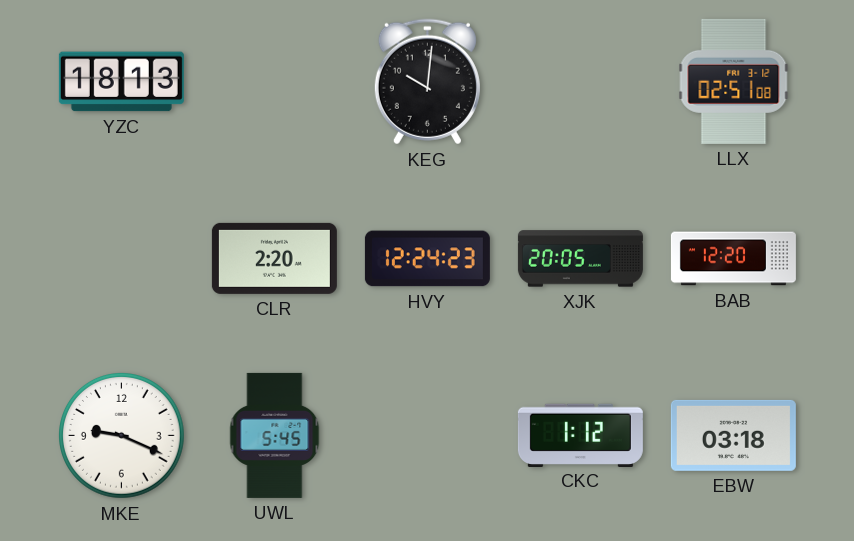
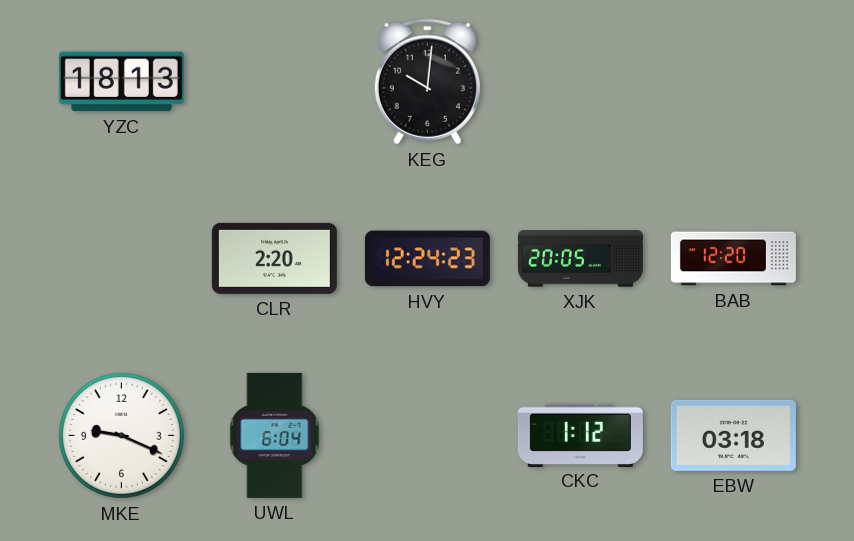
LLX: 02:51 -> none
UWL: 5:45 -> 6:04
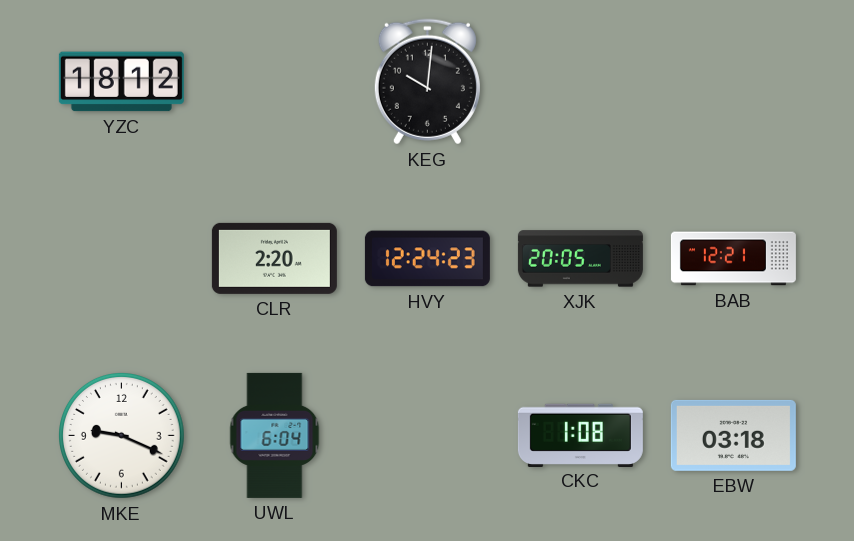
YZC: 18:13 -> 18:12
BAB: 12:20 -> 12:21
CKC: 1:12 -> 1:08
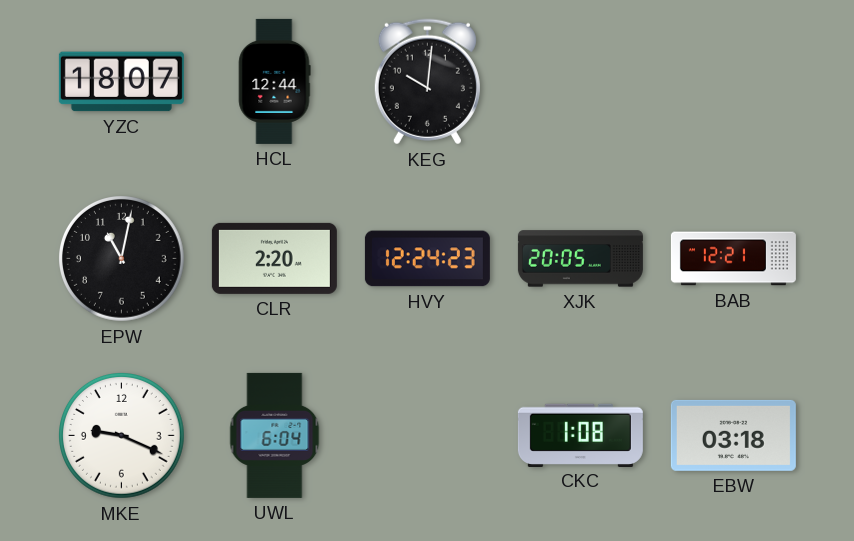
YZC: 18:12 -> 18:07
HCL: none -> 12:44
EPW: none -> 11:02
